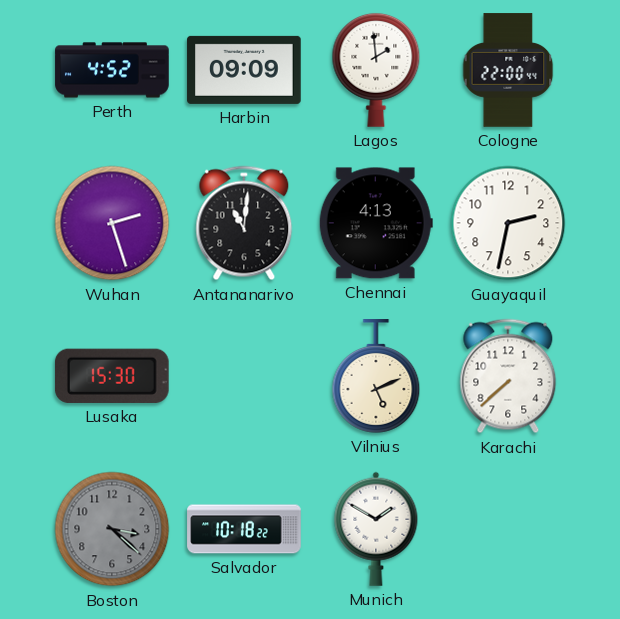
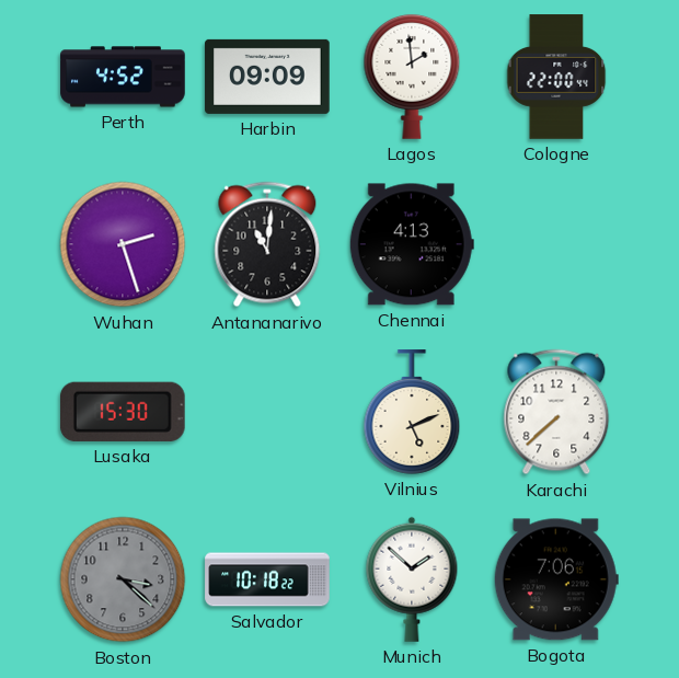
Guayaquil: 2:32 -> none
Munich: 1:50 -> 1:52
Bogota: none -> 7:06
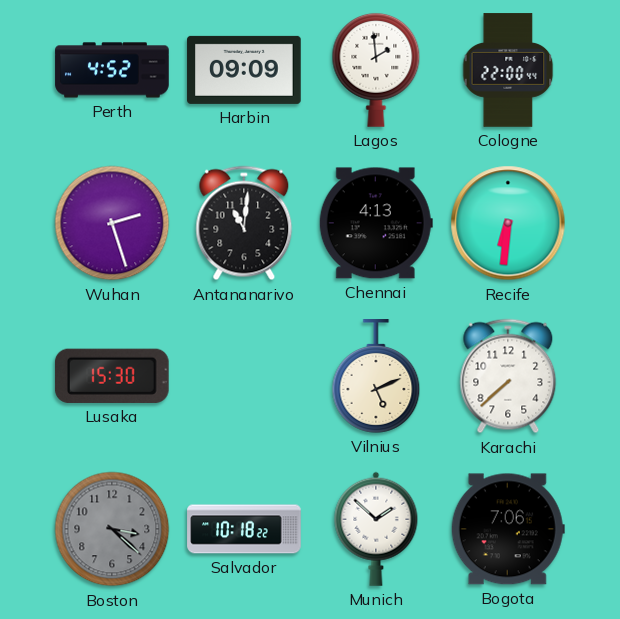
Recife: none -> 6:31
